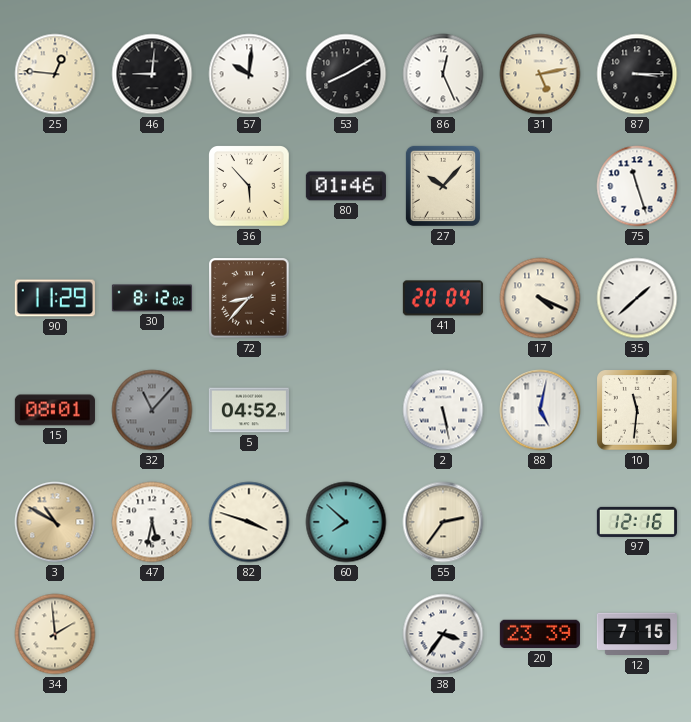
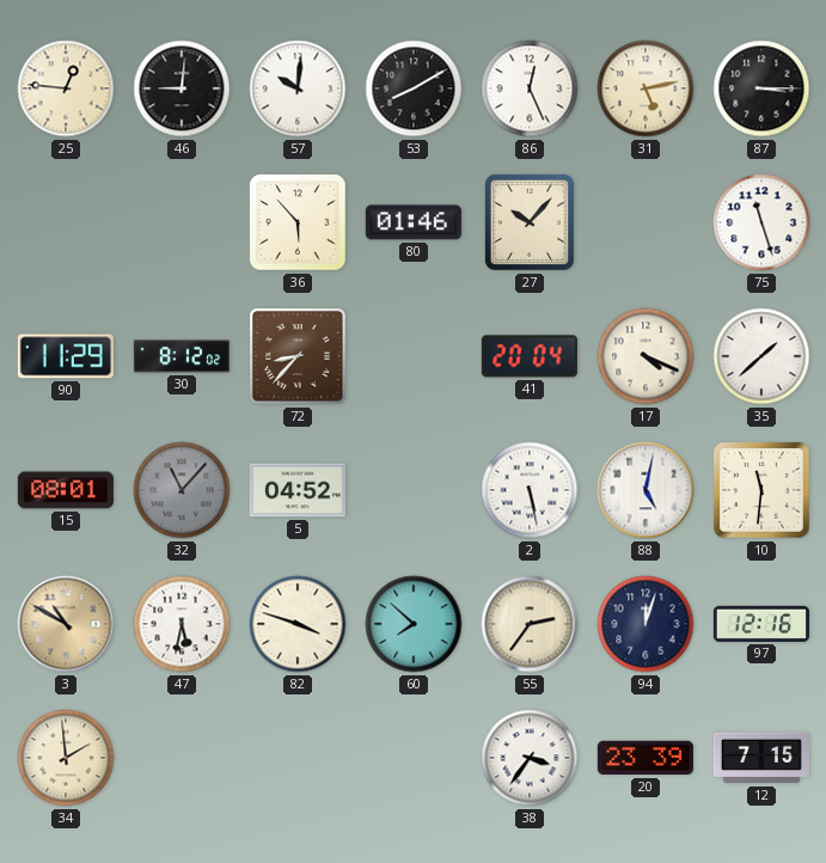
94: none -> 12:03
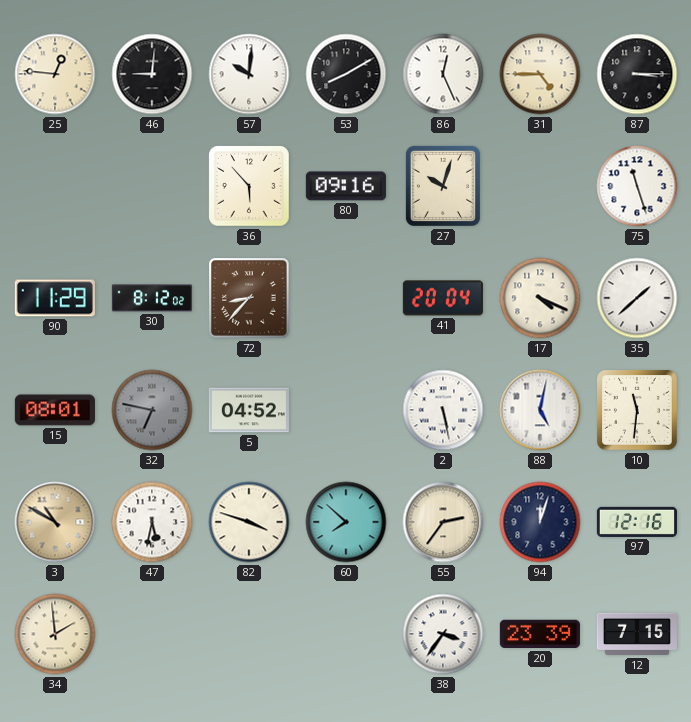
31: 5:13 -> 4:45
80: 01:46 -> 09:16
27: 10:07 -> 10:03
32: 11:07 -> 6:47
